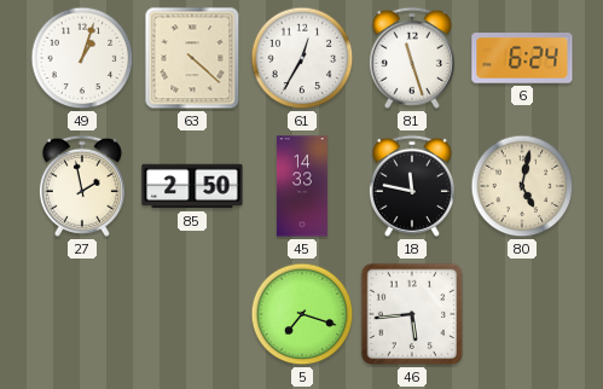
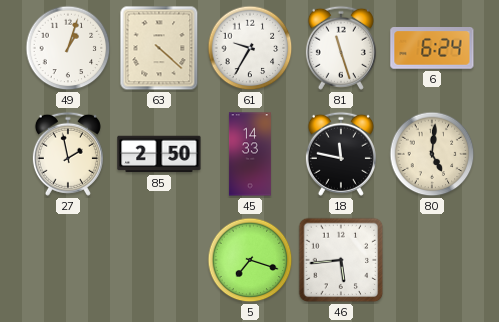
61: 12:35 -> 9:35
80: 5:02 -> 5:01
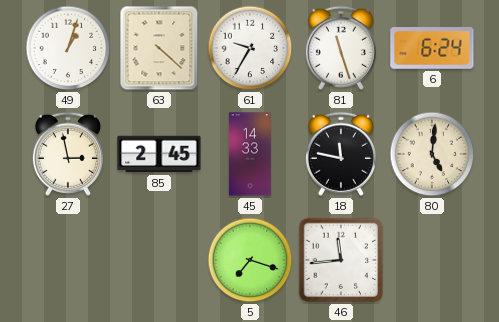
27: 1:58 -> 2:58
85: 2:50 -> 2:45
46: 5:44 -> 11:44
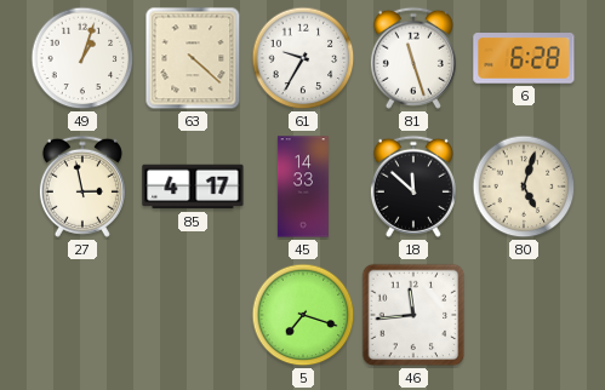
6: 6:24 -> 6:28
85: 2:45 -> 4:17
18: 11:47 -> 11:52
80: 5:01 -> 5:03
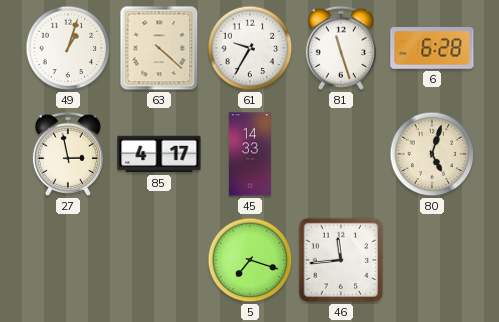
18: 11:52 -> none
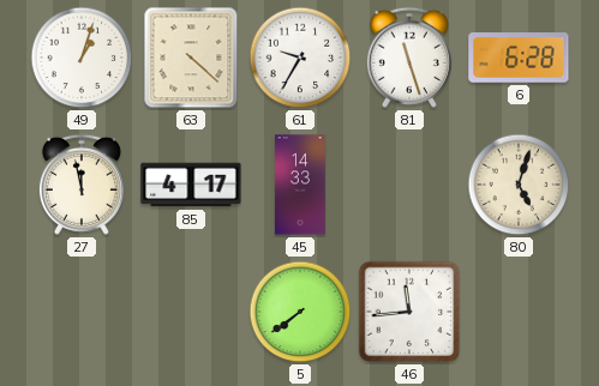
27: 2:58 -> 11:58
5: 7:18 -> 7:39
